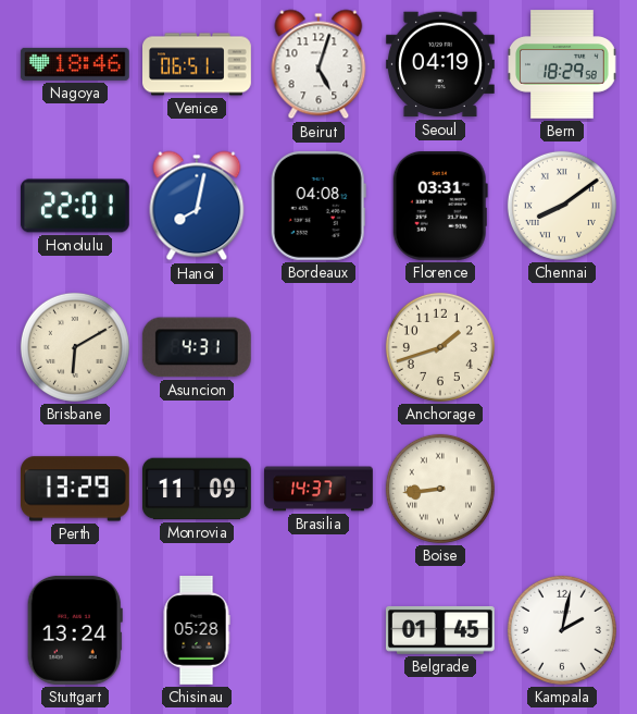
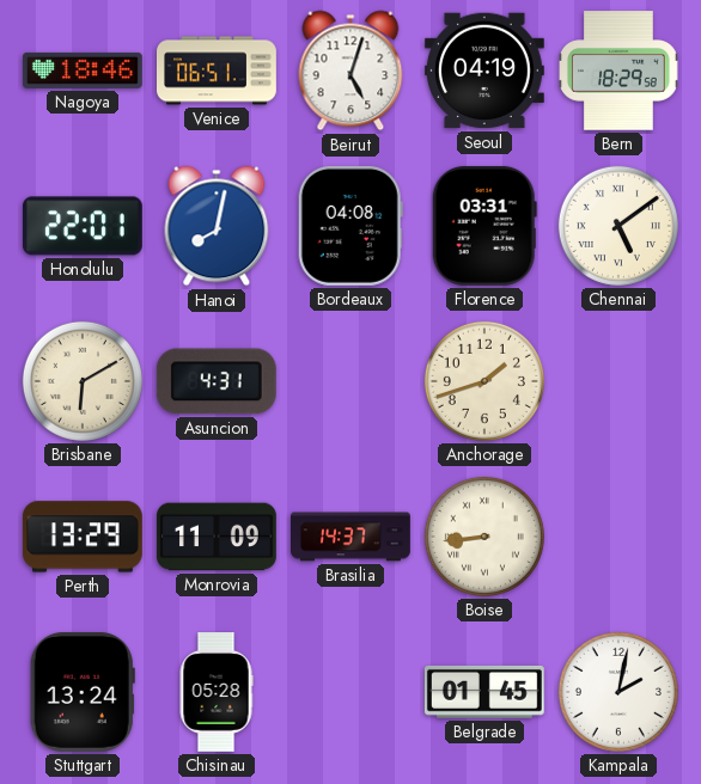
Chennai: 8:09 -> 5:09
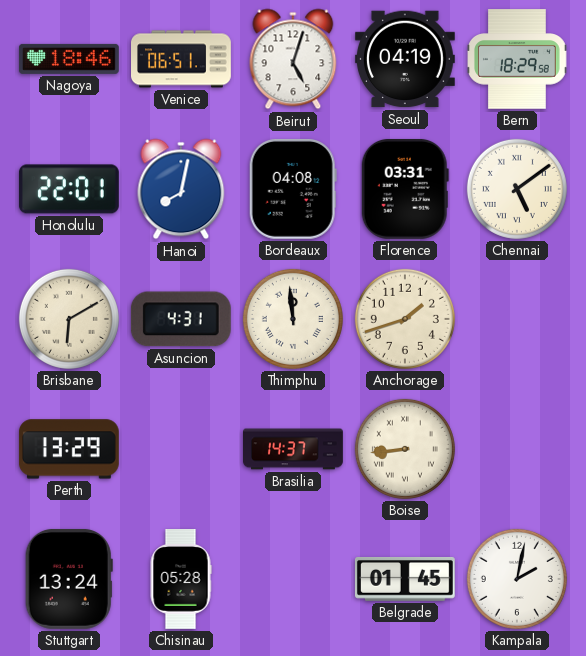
Thimphu: none -> 11:59
Monrovia: 11:09 -> none
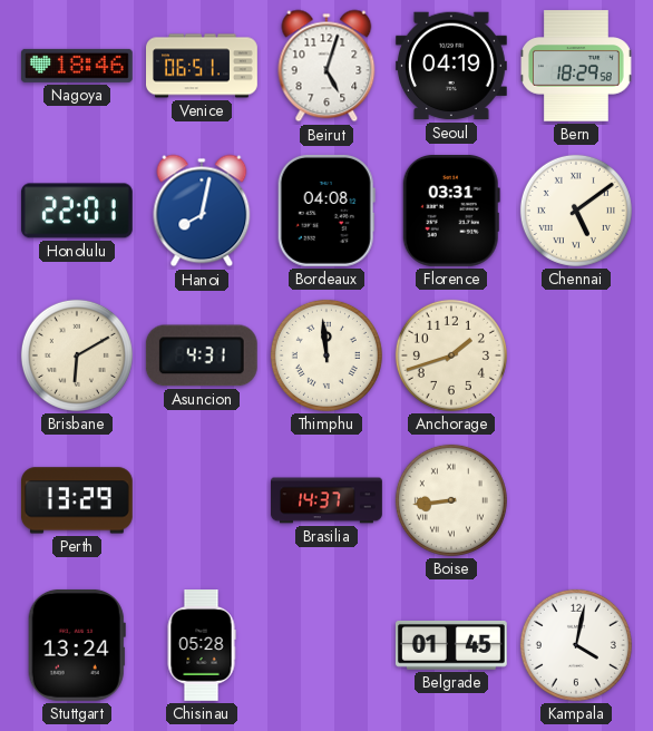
Kampala: 2:02 -> 4:02
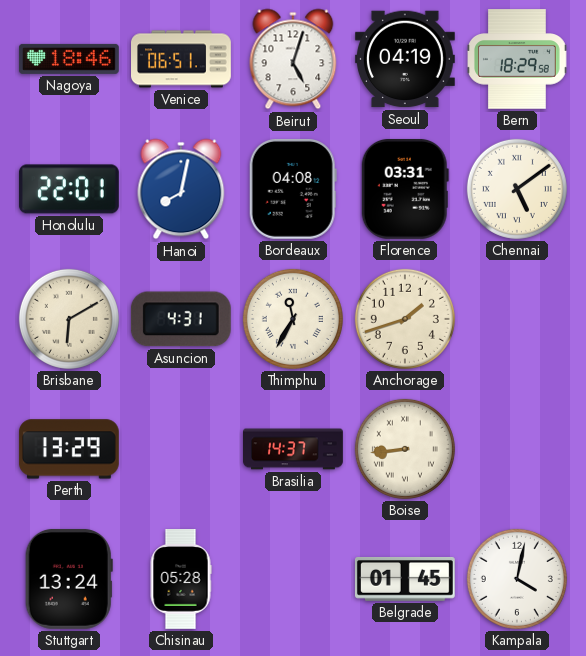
Thimphu: 11:59 -> 11:35
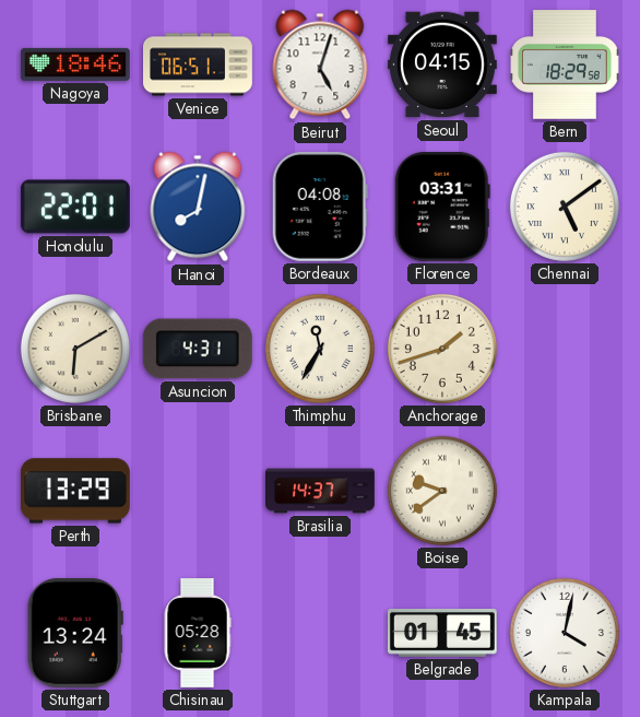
Seoul: 04:19 -> 04:15
Boise: 8:44 -> 9:39
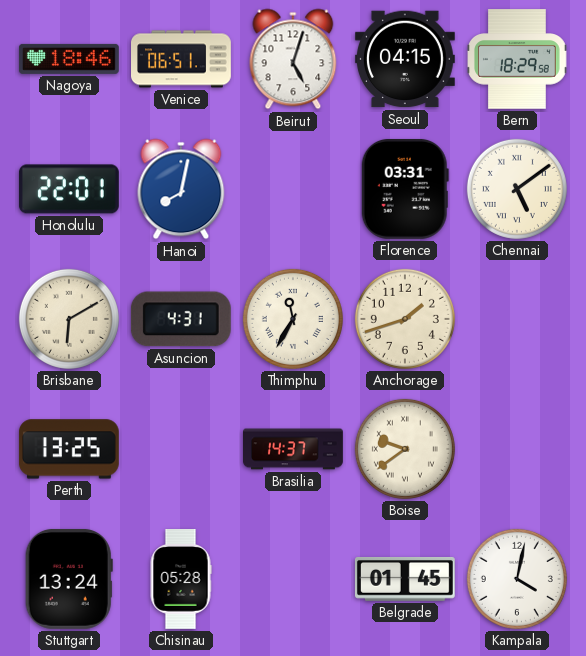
Bordeaux: 04:08 -> none
Perth: 13:29 -> 13:25
